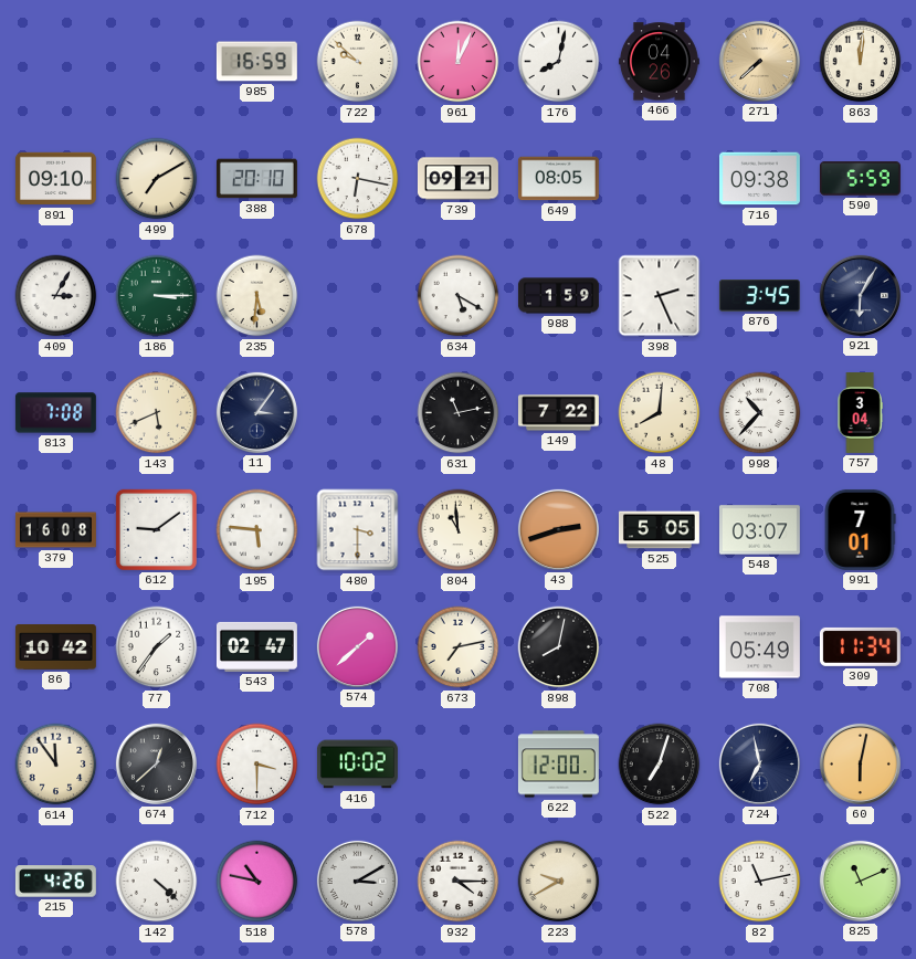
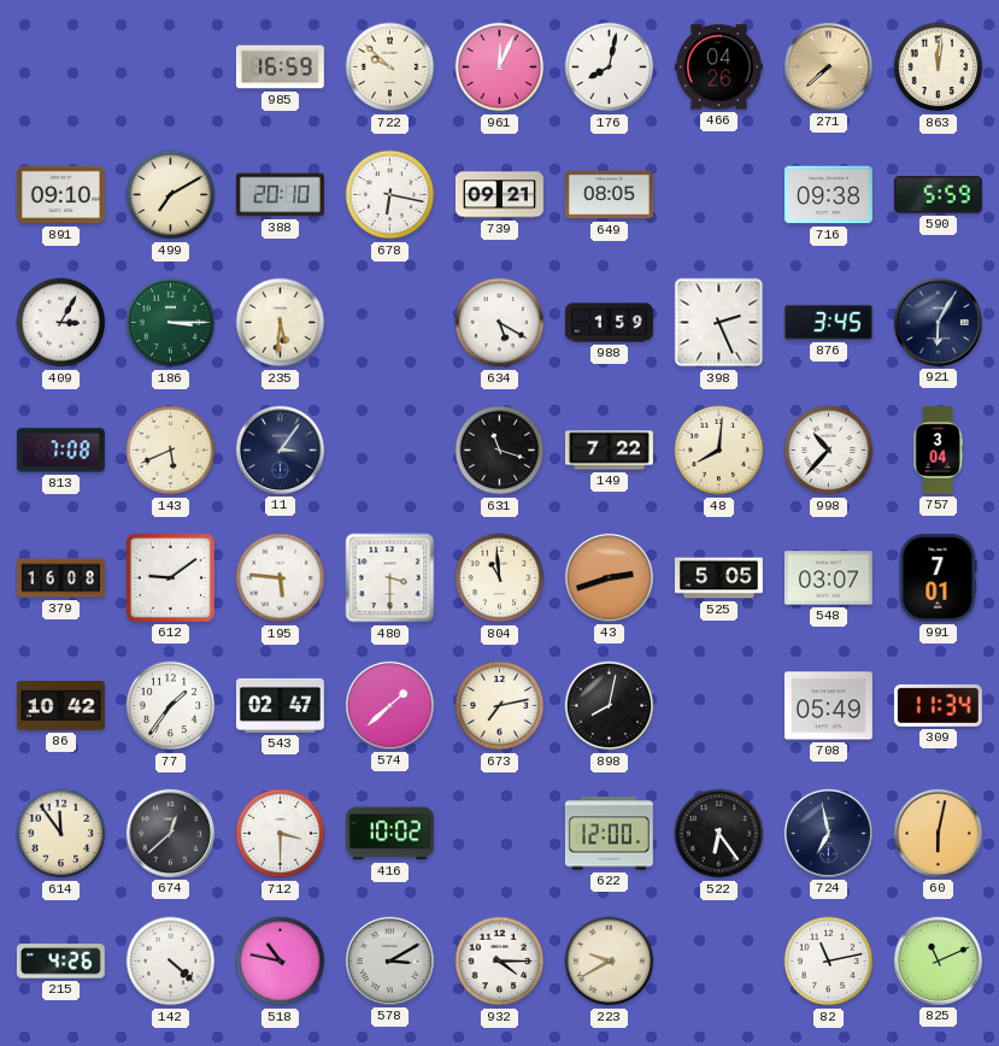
631: 11:13 -> 11:18
522: 7:03 -> 6:24
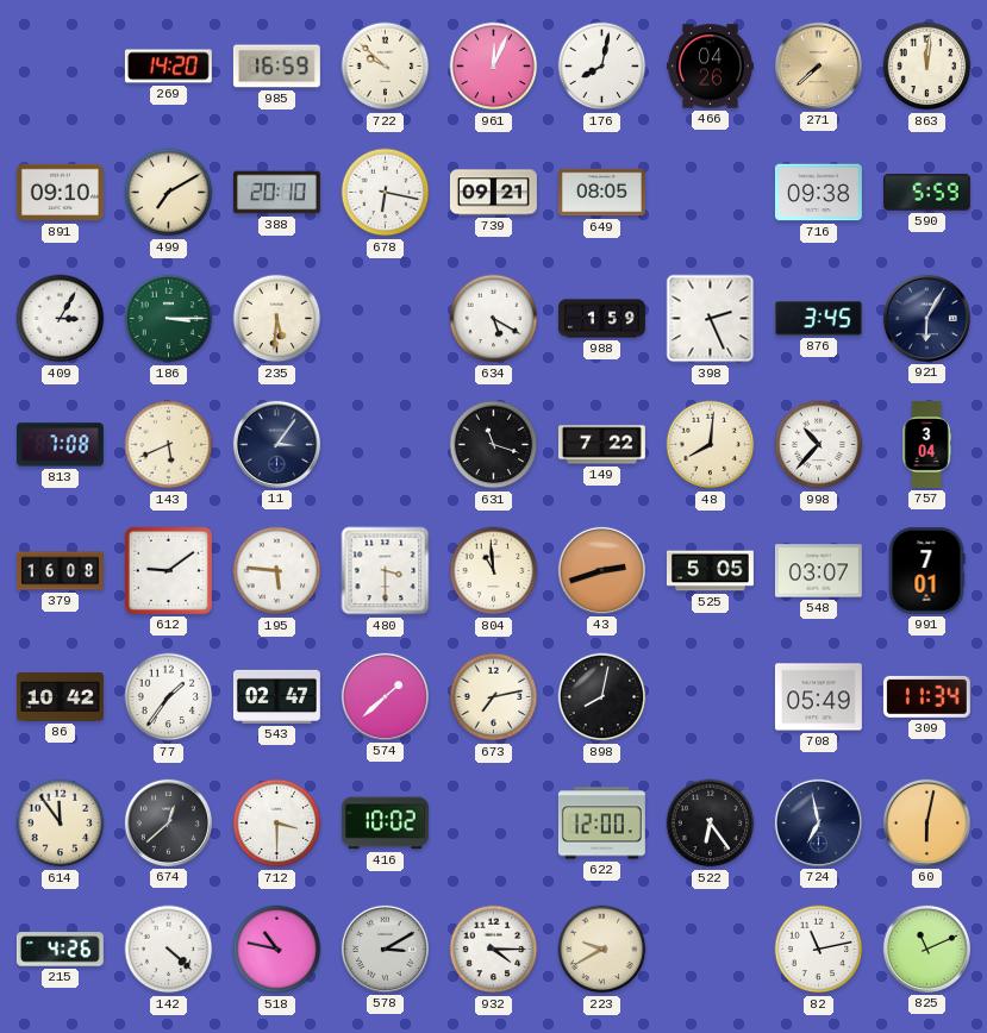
269: none -> 14:20
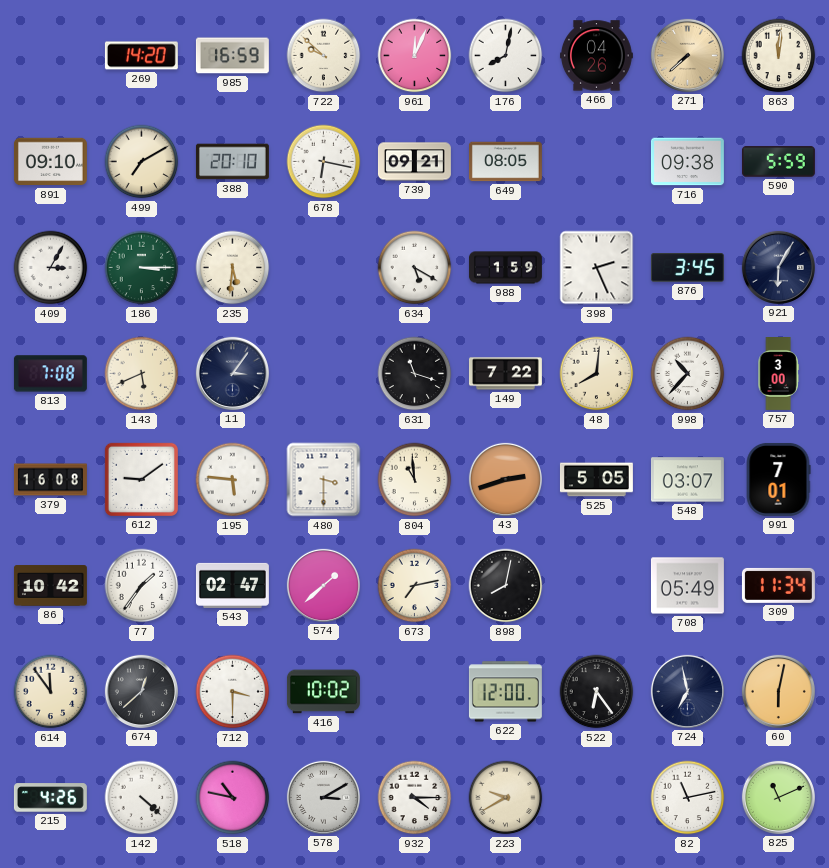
757: 3:04 -> 3:00
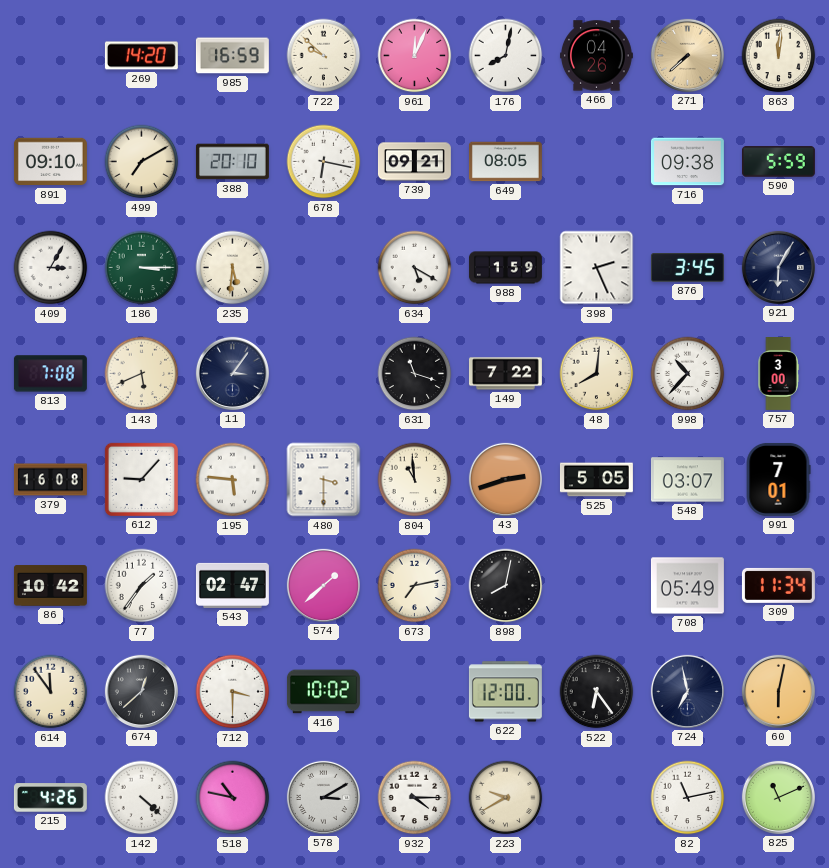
612: 9:09 -> 9:07
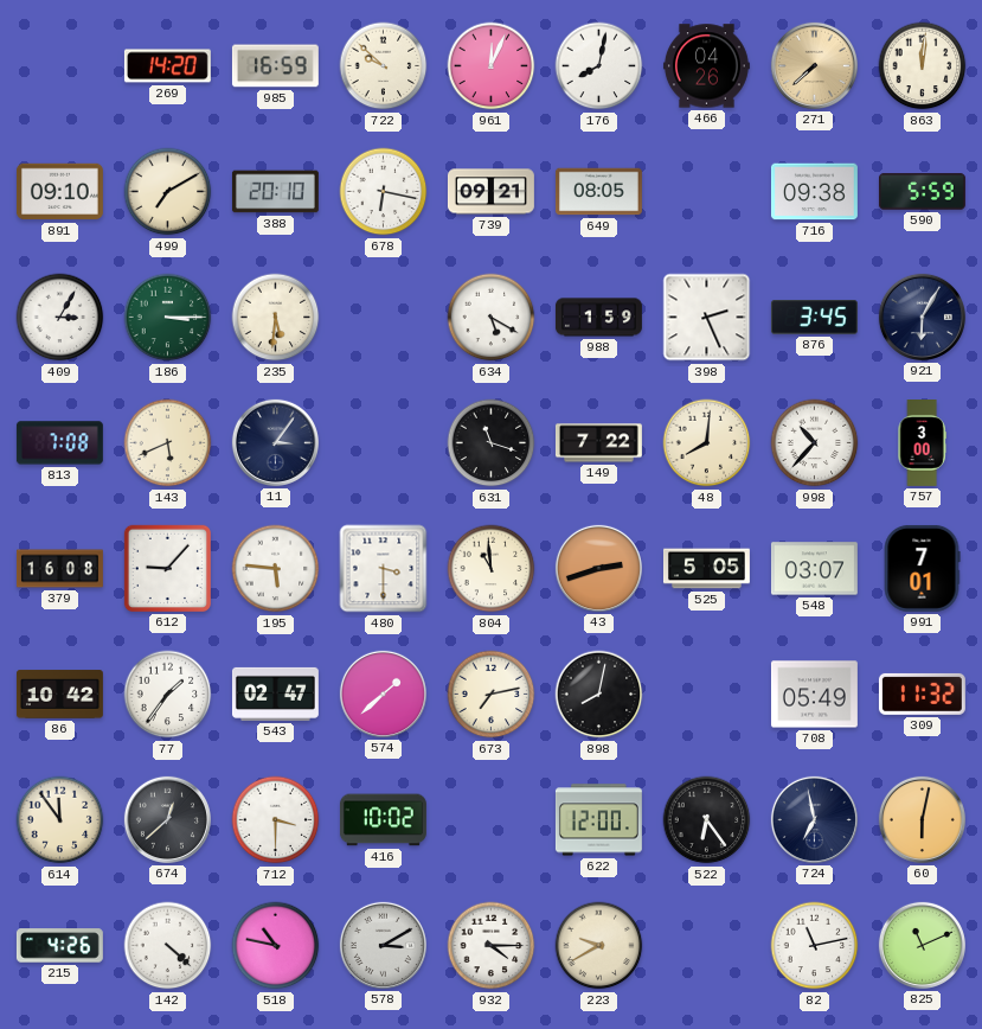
309: 11:34 -> 11:32
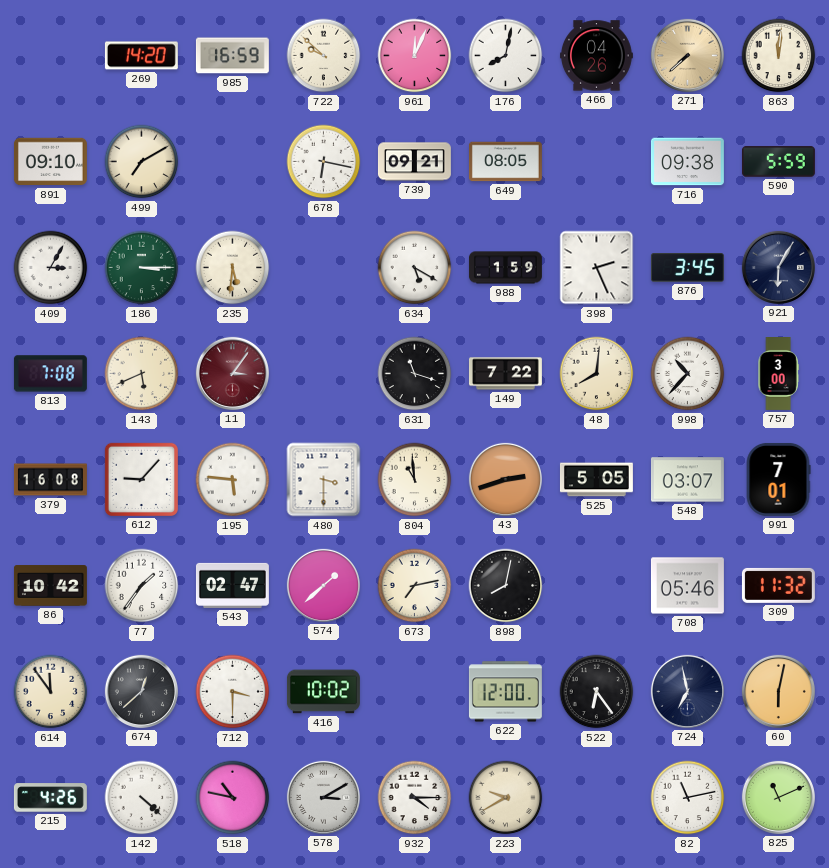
388: 20:10 -> none
11 dial: navy -> burgundy
708: 05:49 -> 05:46
